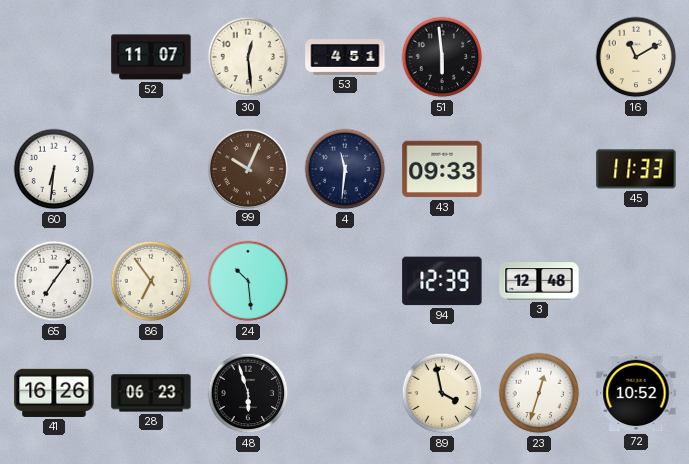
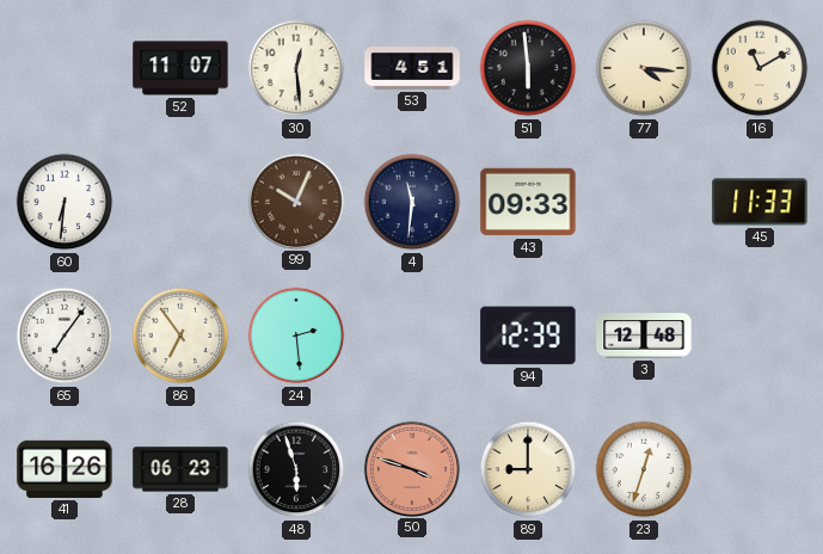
77: none -> 4:16
24: 10:29 -> 2:29
50: none -> 3:48
89: 3:58 -> 9:00
72: 10:52 -> none
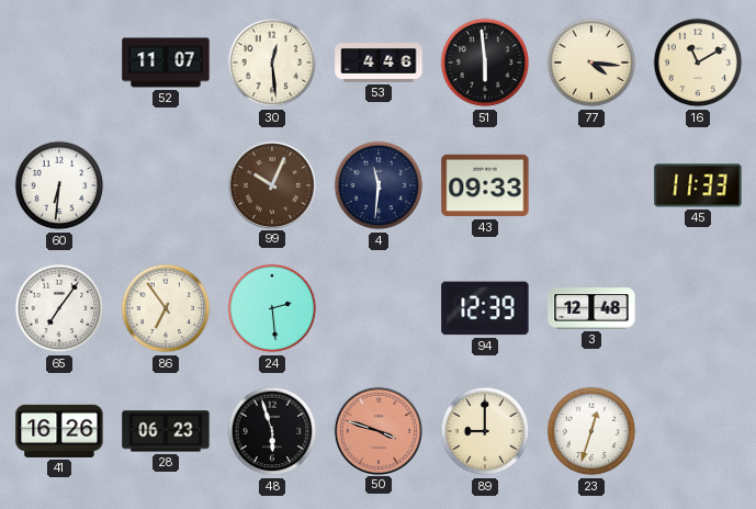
53: 4:51 -> 4:46
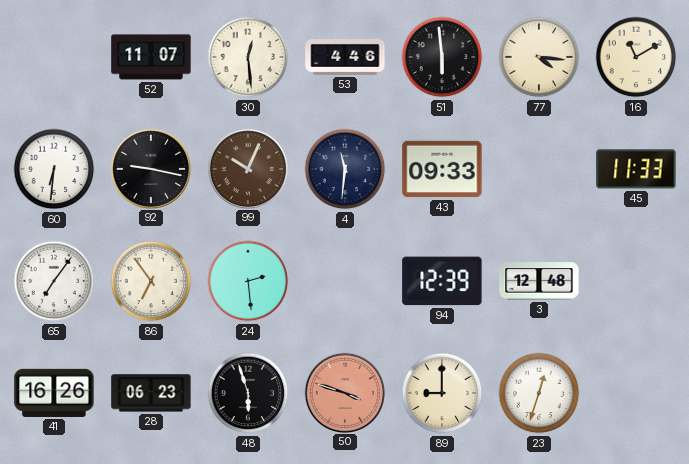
92: none -> 9:17
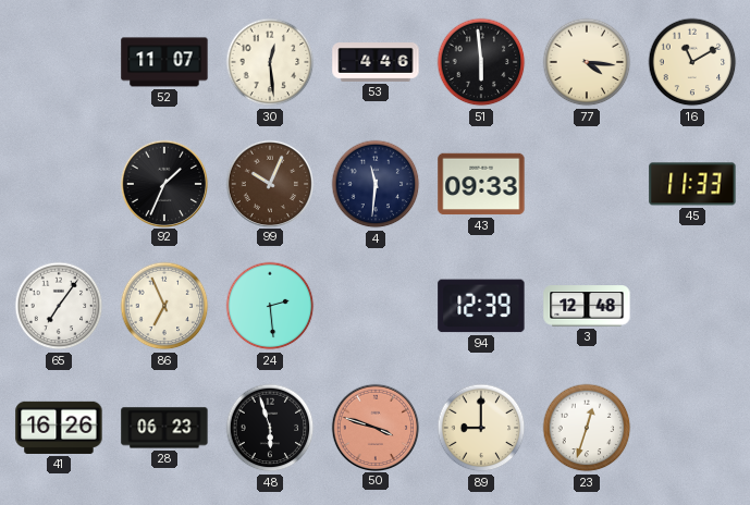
60: 6:31 -> none
92: 9:17 -> 1:34
86: 6:54 -> 6:56
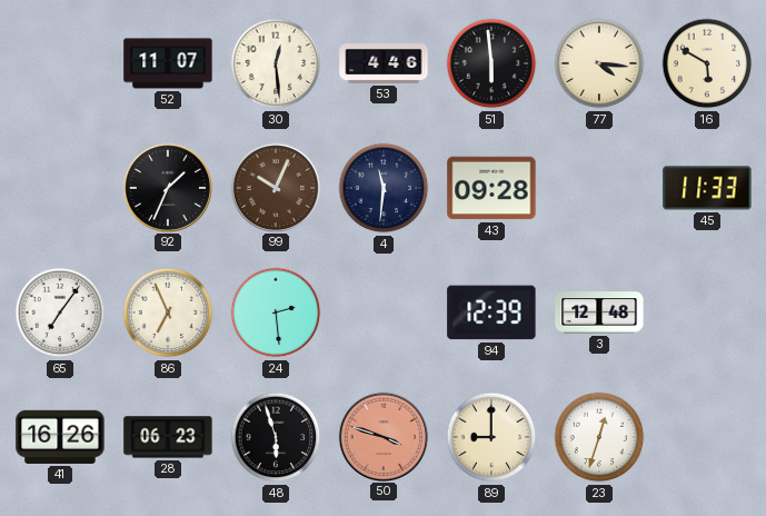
16: 11:10 -> 5:50
43: 09:33 -> 09:28
